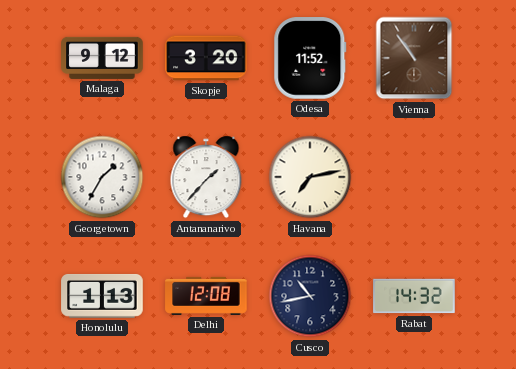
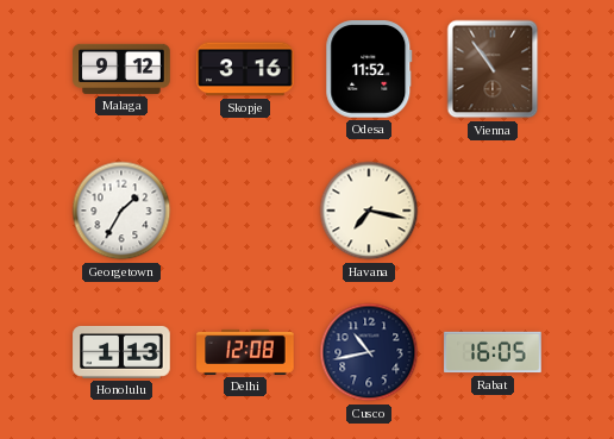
Skopje: 3:20 -> 3:16
Antananarivo: 1:37 -> none
Havana: 7:13 -> 7:17
Rabat: 14:32 -> 16:05
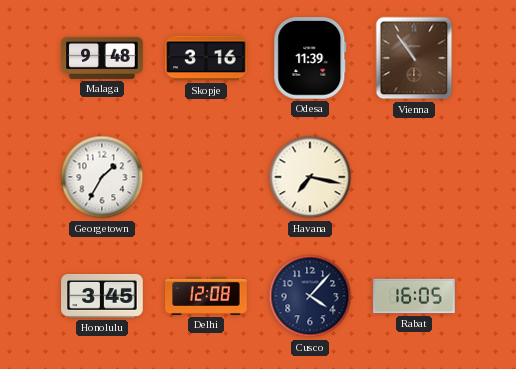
Malaga: 9:12 -> 9:48
Odesa: 11:52 -> 11:39
Honolulu: 1:13 -> 3:45
Cusco: 10:43 -> 4:07
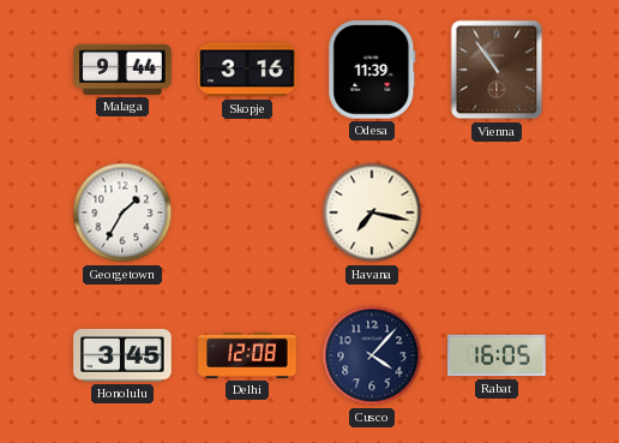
Malaga: 9:48 -> 9:44
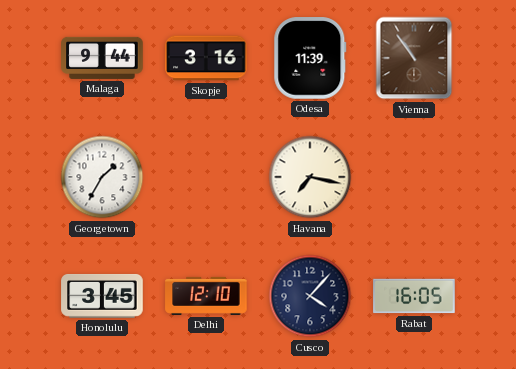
Delhi: 12:08 -> 12:10
